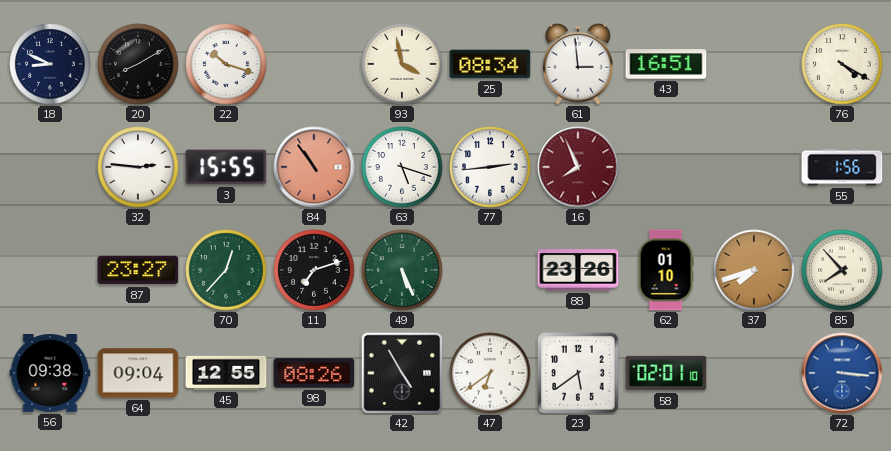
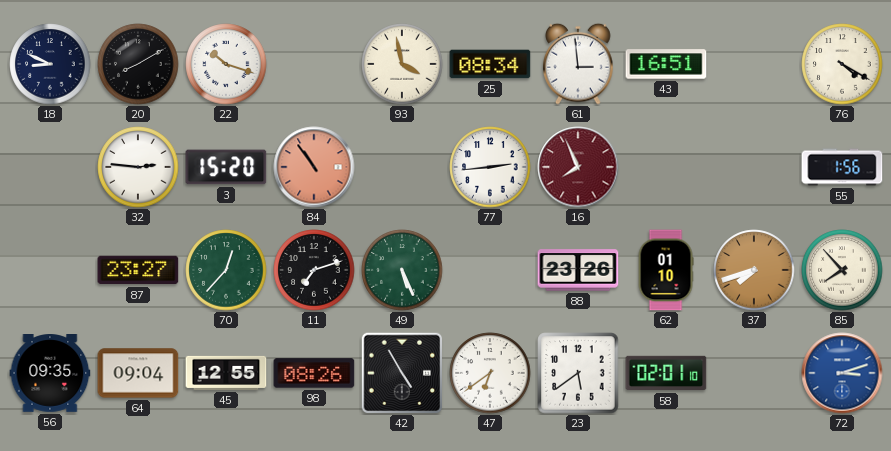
3: 15:55 -> 15:20
63: 5:18 -> none
56: 09:38 -> 09:35
72: 3:16 -> 3:12
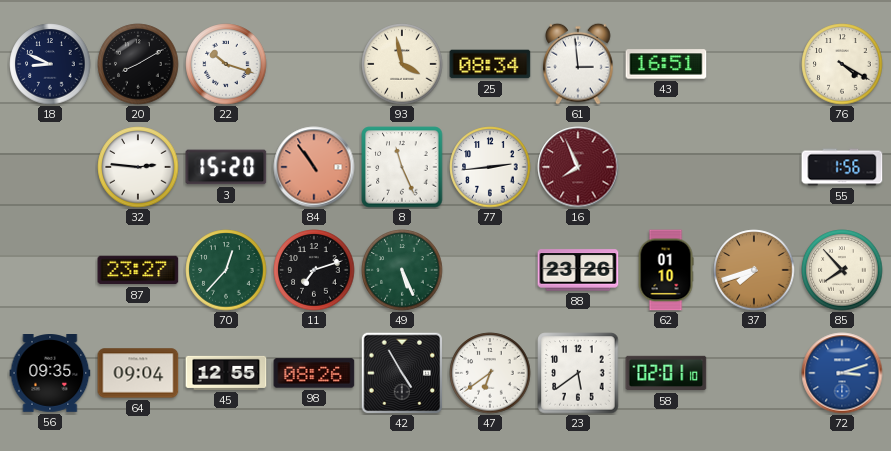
8: none -> 11:26
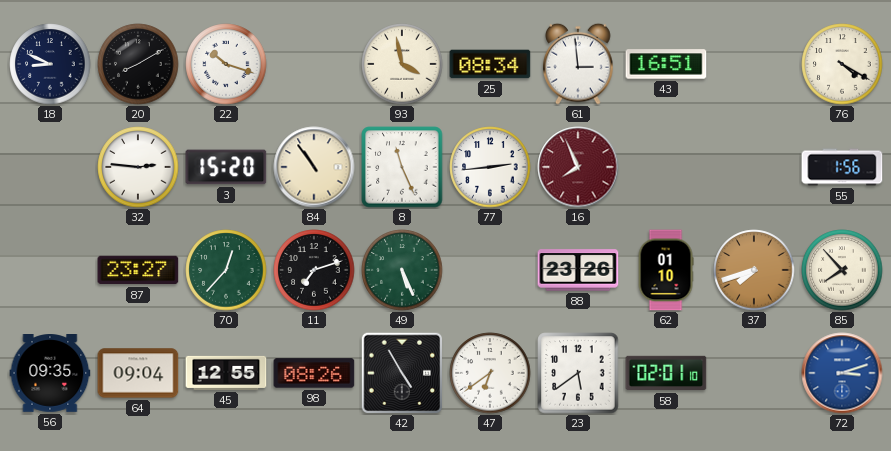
84 dial: salmon -> cream
